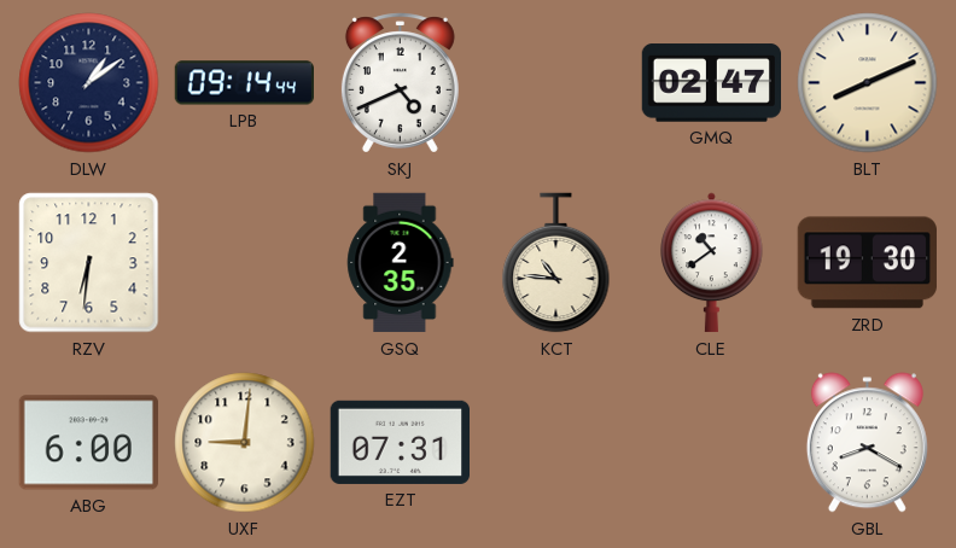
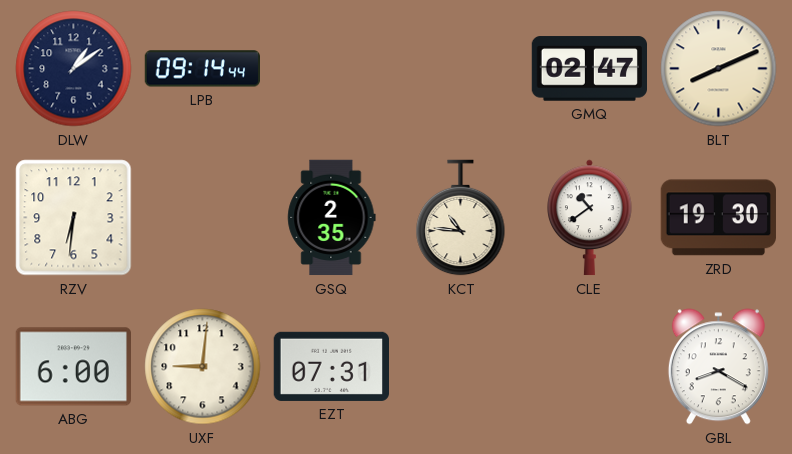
SKJ: 4:41 -> none
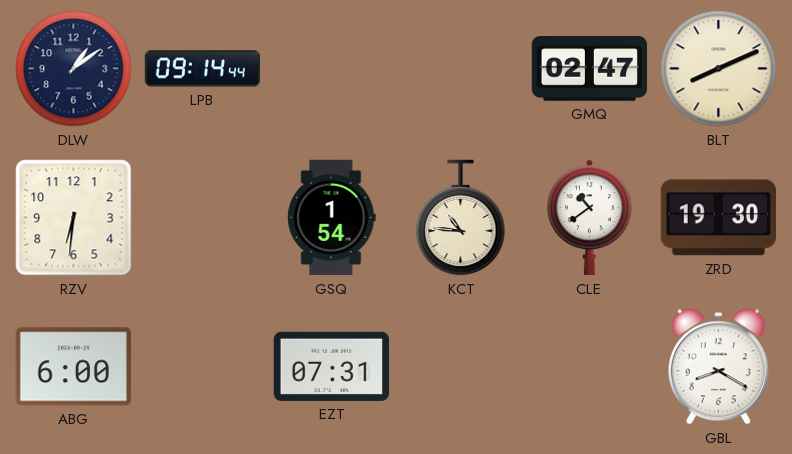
GSQ: 2:35 -> 1:54
UXF: 9:01 -> none
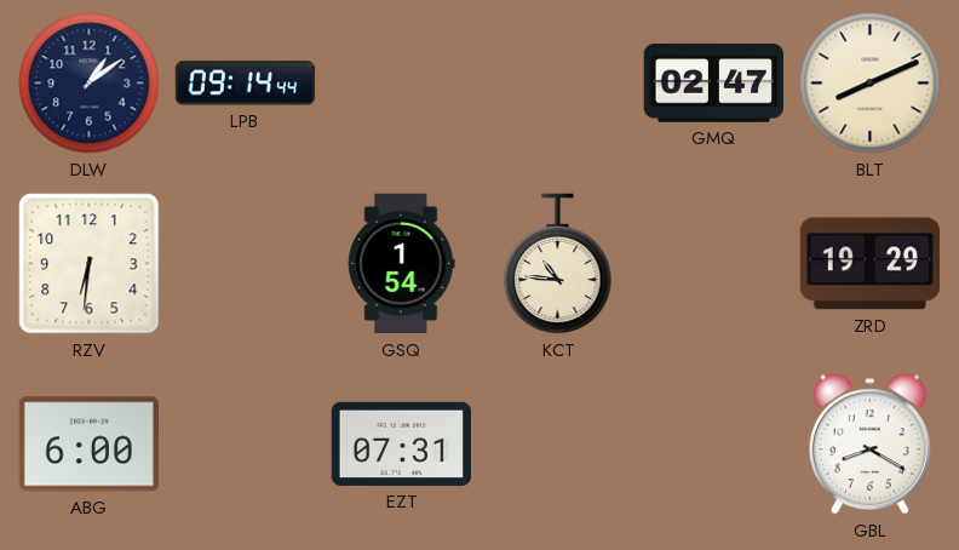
CLE: 10:39 -> none
ZRD: 19:30 -> 19:29
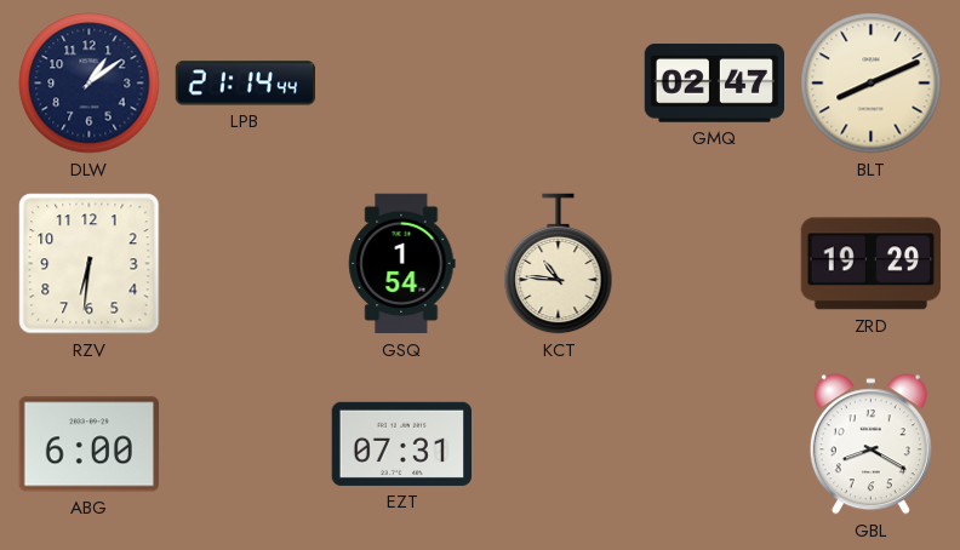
LPB: 09:14 -> 21:14
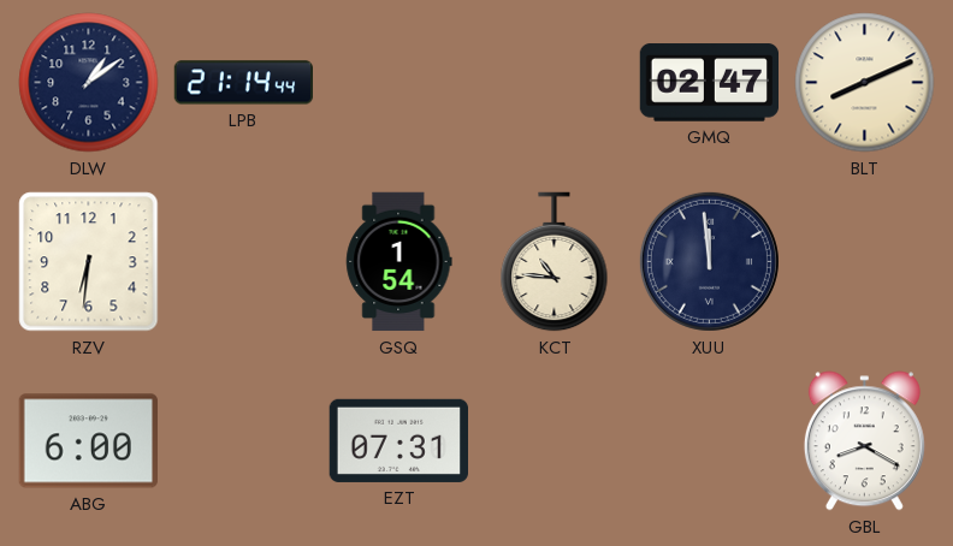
XUU: none -> 11:59
ZRD: 19:29 -> none
